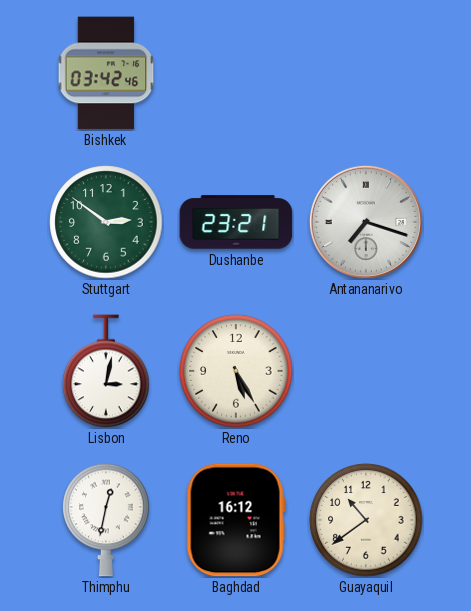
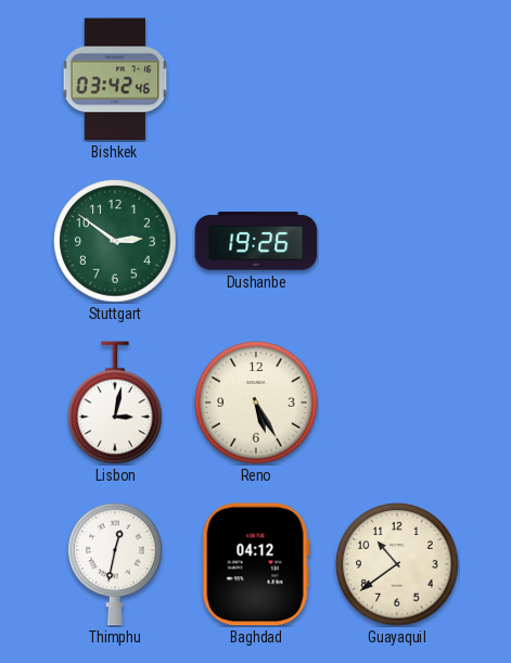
Dushanbe: 23:21 -> 19:26
Antananarivo: 7:18 -> none
Baghdad: 16:12 -> 04:12
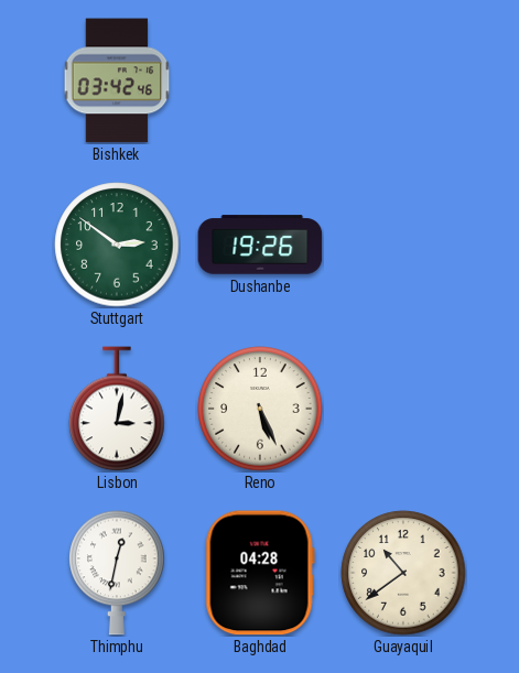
Reno: 5:25 -> 5:26
Baghdad: 04:12 -> 04:28
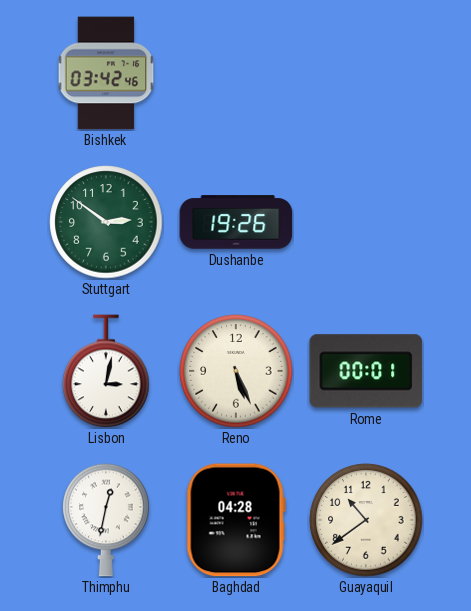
Rome: none -> 00:01
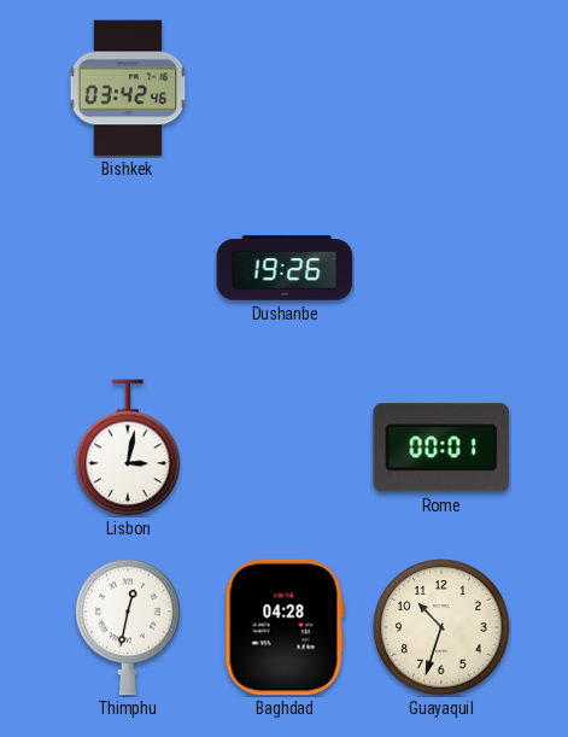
Stuttgart: 2:51 -> none
Reno: 5:26 -> none
Guayaquil: 10:39 -> 10:33
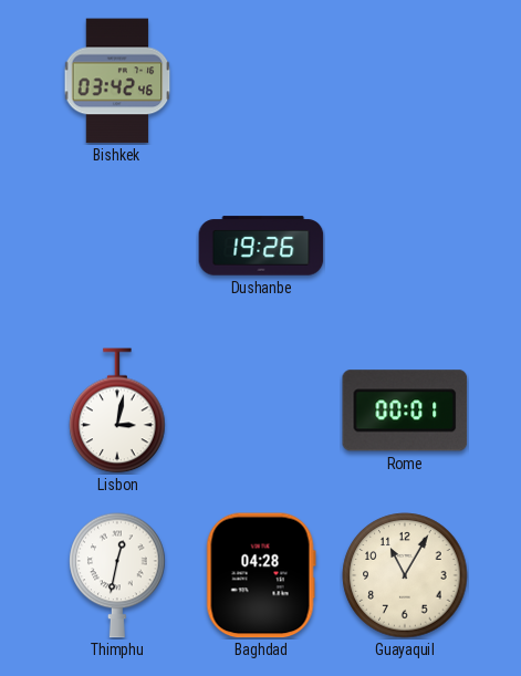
Guayaquil: 10:33 -> 11:05
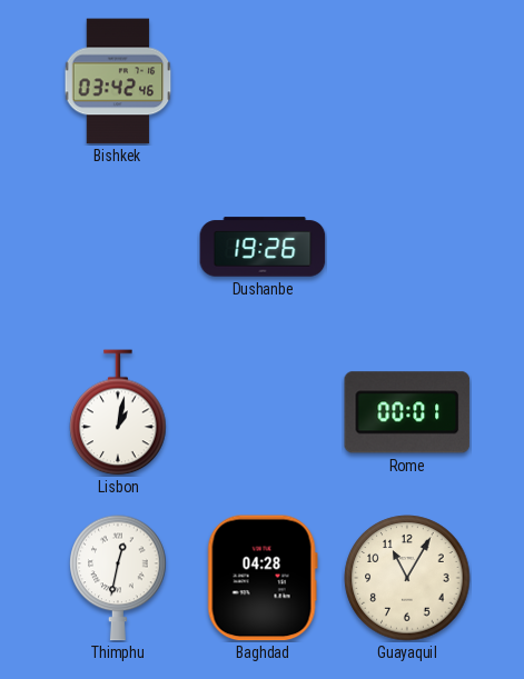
Lisbon: 3:02 -> 1:02
